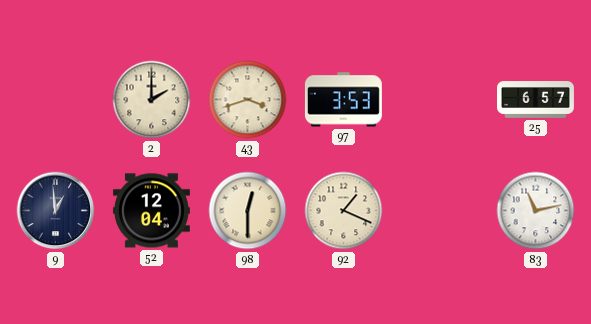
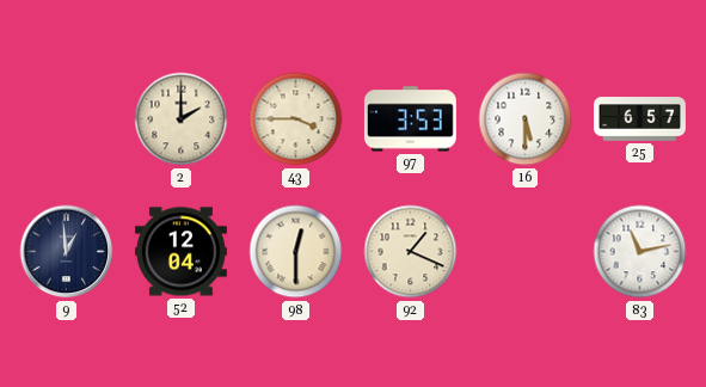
43: 3:42 -> 3:45
16: none -> 5:30
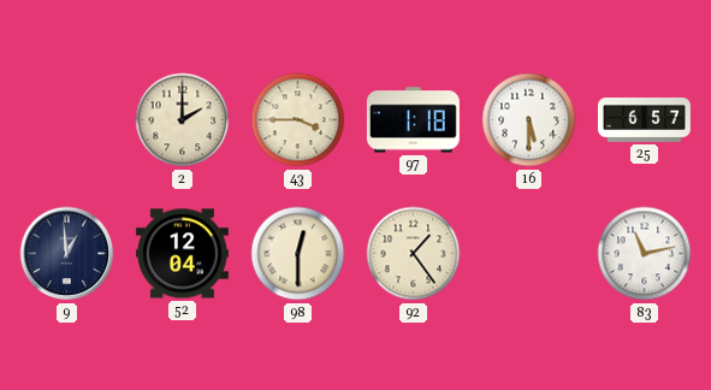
97: 3:53 -> 1:18
92: 1:19 -> 1:24
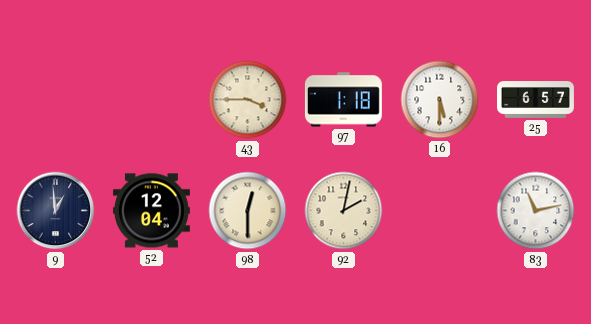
2: 2:00 -> none
92: 1:24 -> 2:02
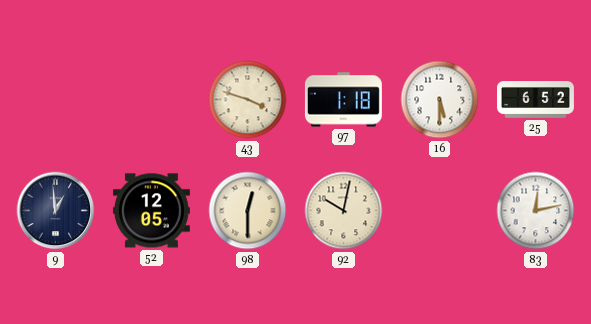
43: 3:45 -> 3:48
25: 6:57 -> 6:52
52: 12:04 -> 12:05
92: 2:02 -> 10:02
83: 11:13 -> 12:13
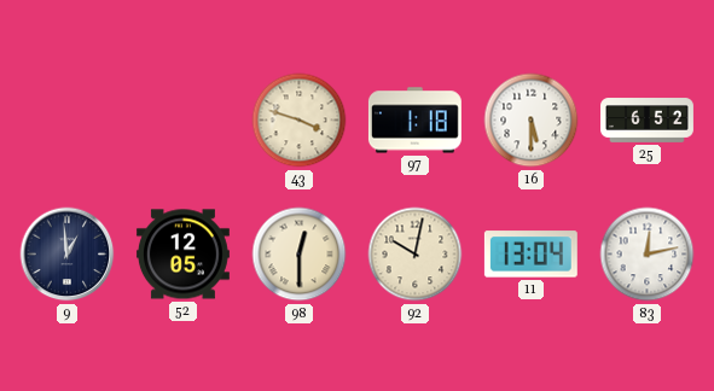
11: none -> 13:04
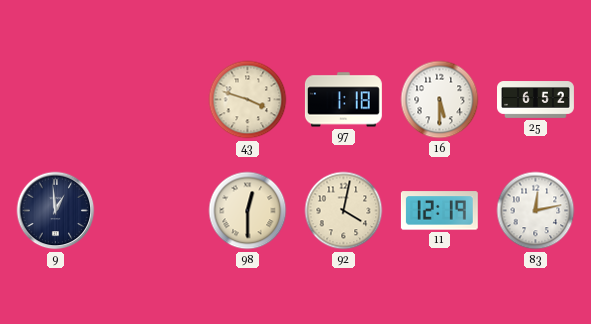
52: 12:05 -> none
92: 10:02 -> 4:02
11: 13:04 -> 12:19
